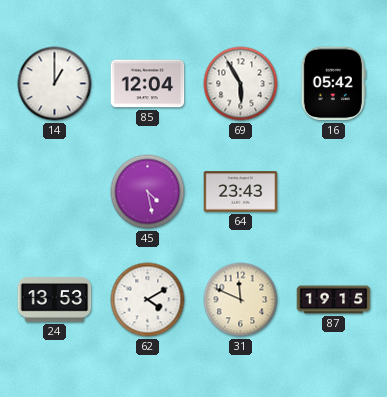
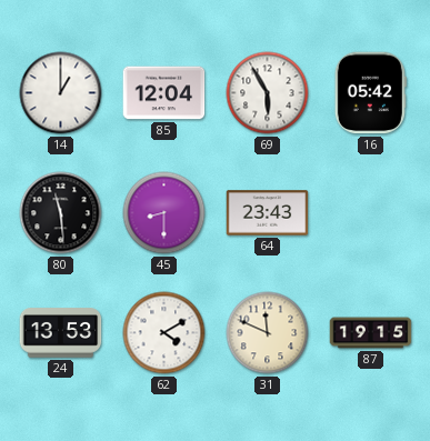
80: none -> 11:29
45: 4:28 -> 8:30
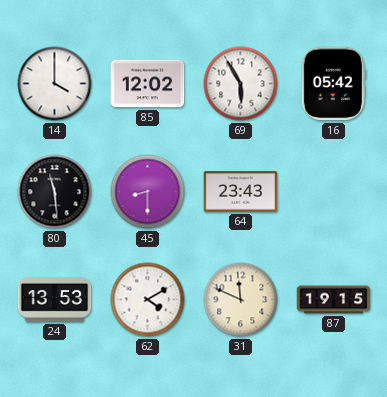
14: 1:00 -> 4:00
85: 12:04 -> 12:02
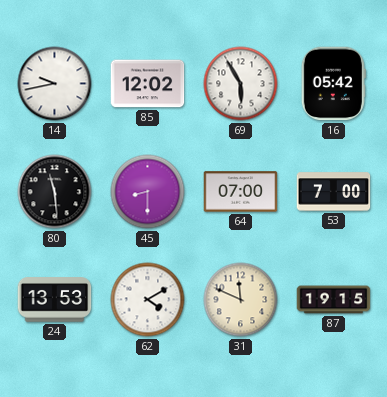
14: 4:00 -> 9:43
64: 23:43 -> 07:00
53: none -> 7:00
